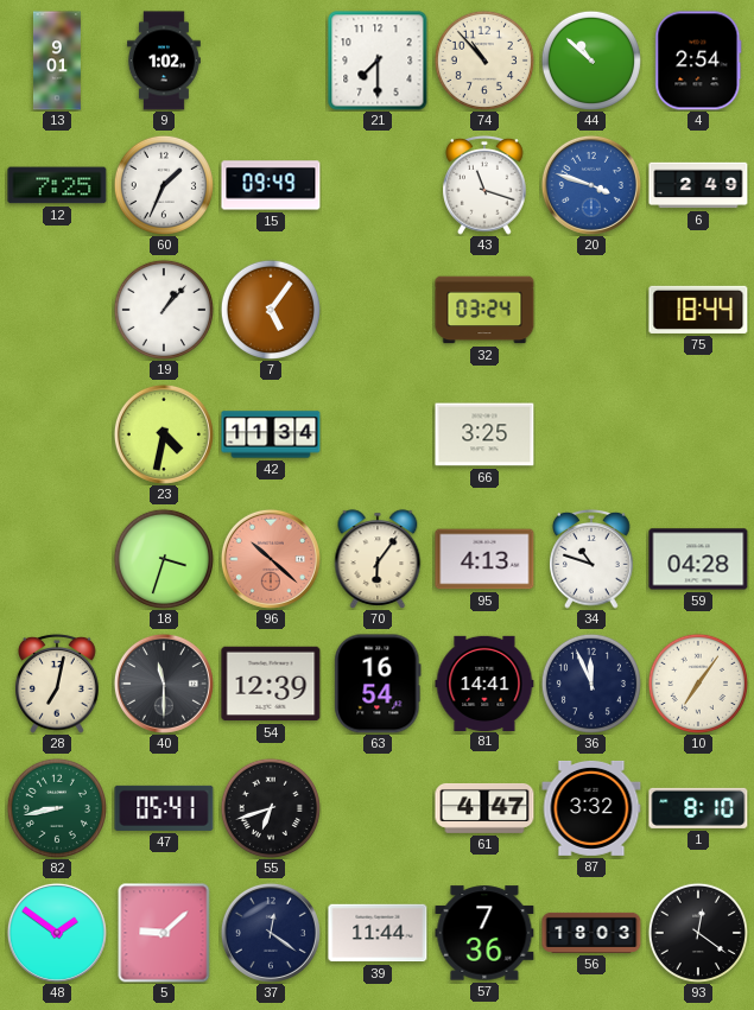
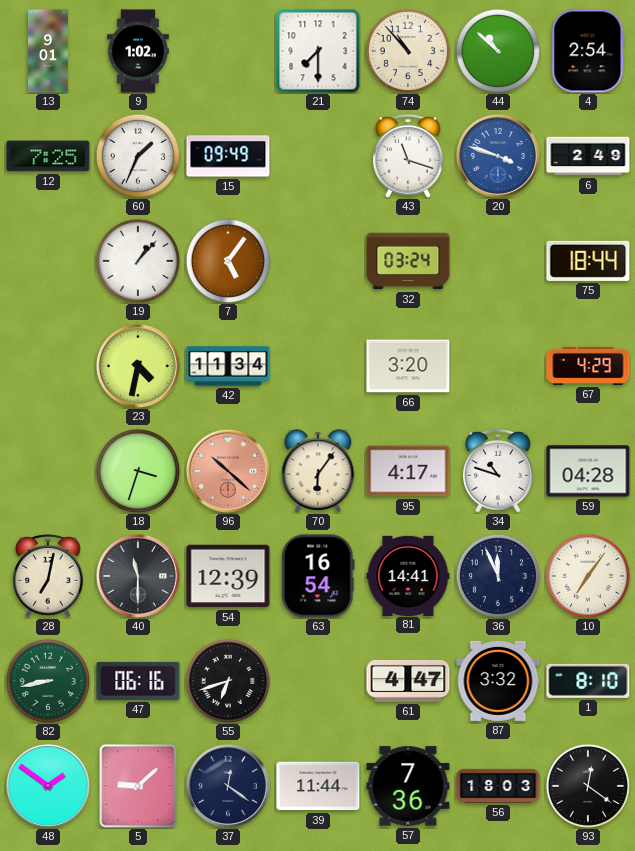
66: 3:25 -> 3:20
67: none -> 4:29
95: 4:13 -> 4:17
47: 05:41 -> 06:16
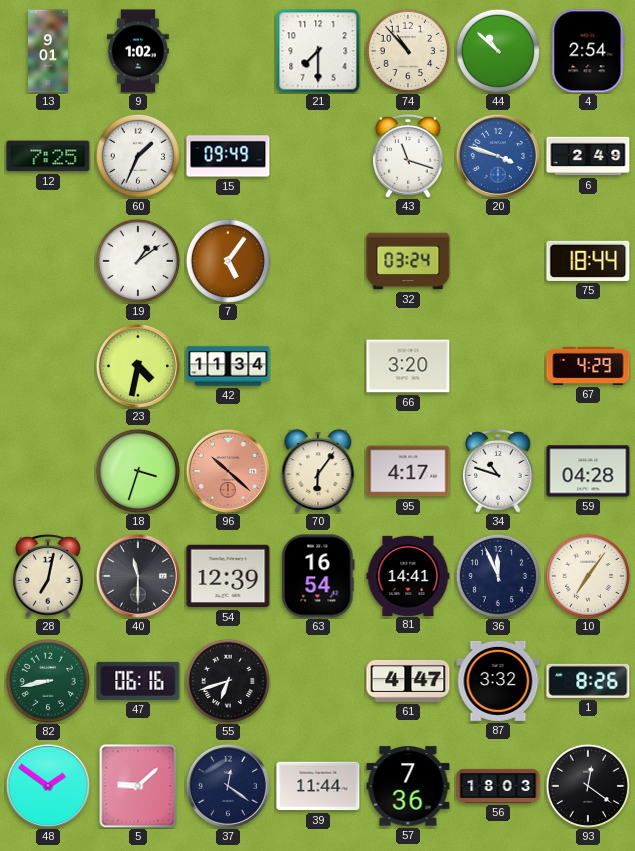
19: 1:07 -> 1:09
1: 8:10 -> 8:26
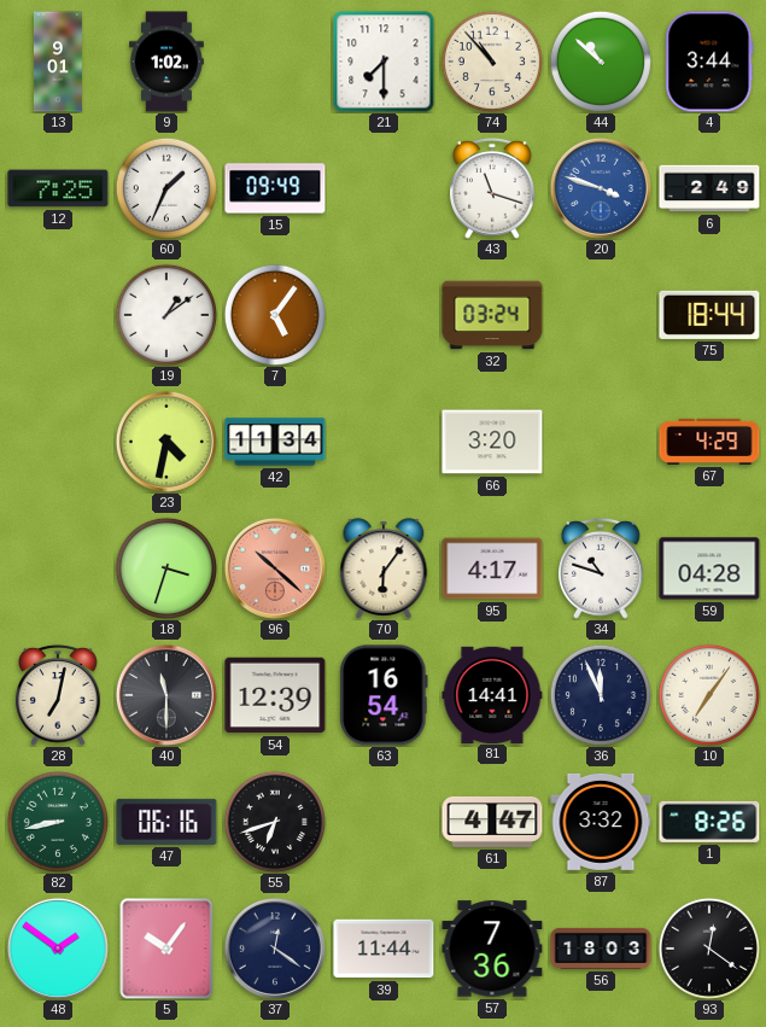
4: 2:54 -> 3:44
5: 9:08 -> 10:06
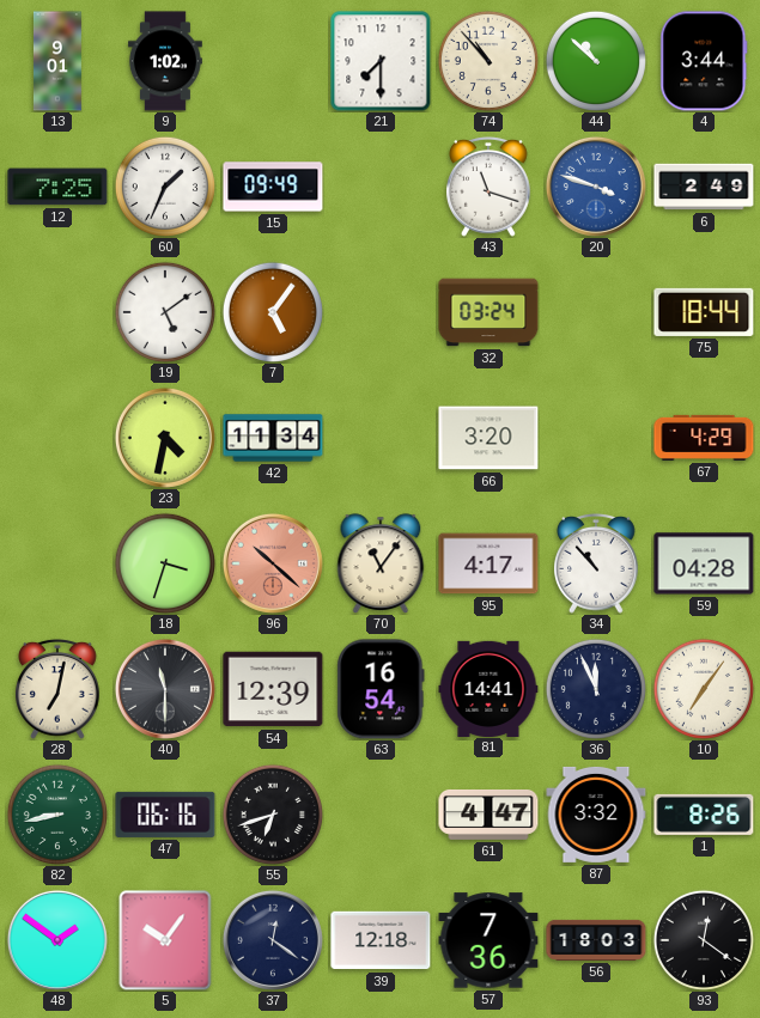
19: 1:09 -> 5:09
70: 6:06 -> 11:06
34: 10:48 -> 10:53
39: 11:44 -> 12:18
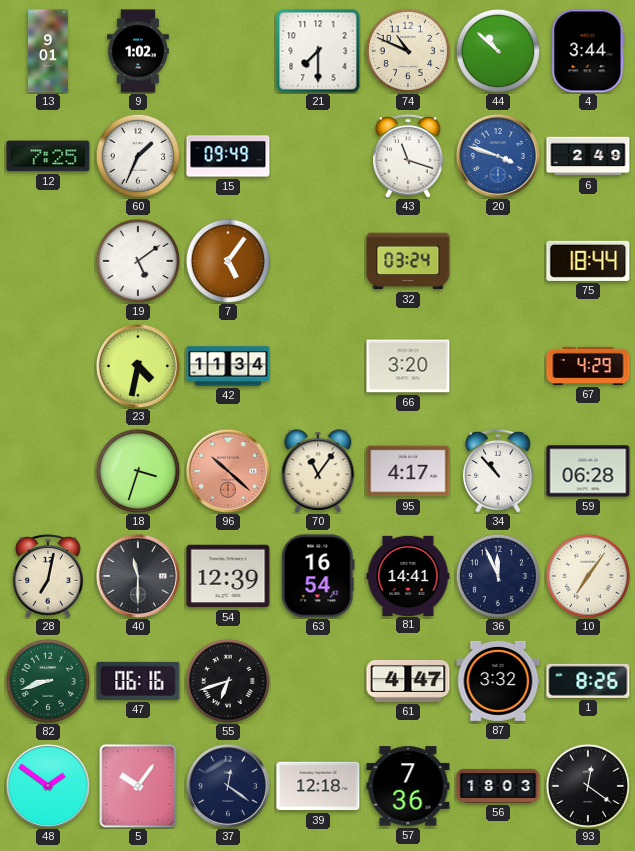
74: 10:53 -> 10:49
59: 04:28 -> 06:28
82: 8:43 -> 8:42
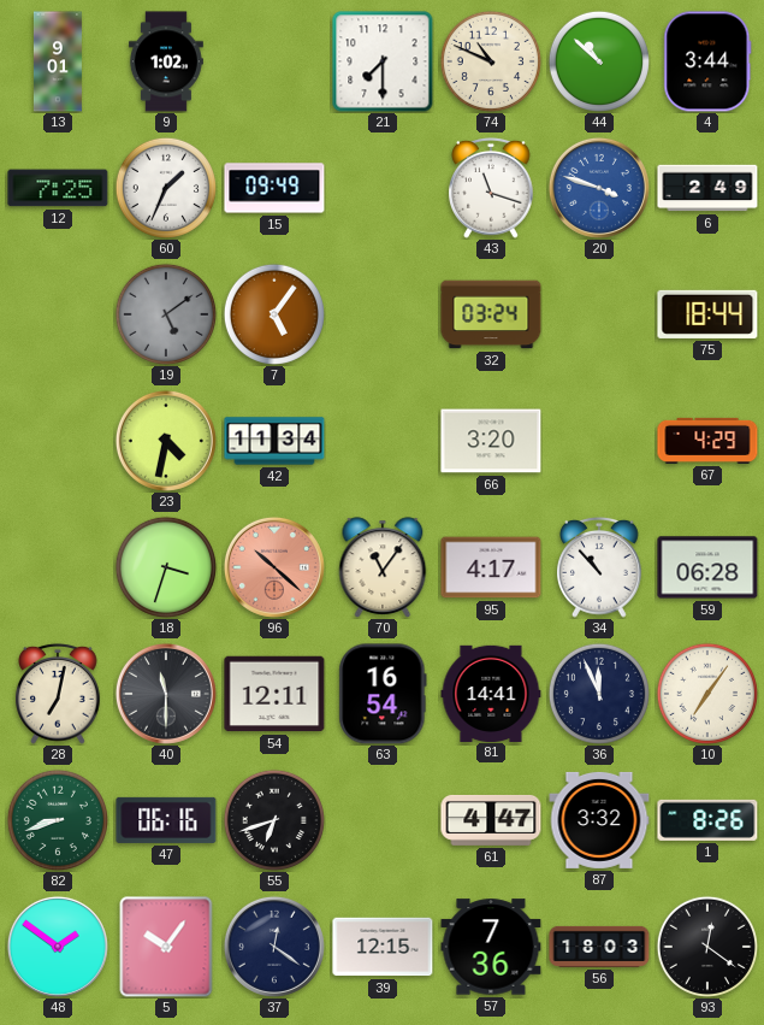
19 dial: white -> grey
54: 12:39 -> 12:11
39: 12:18 -> 12:15
